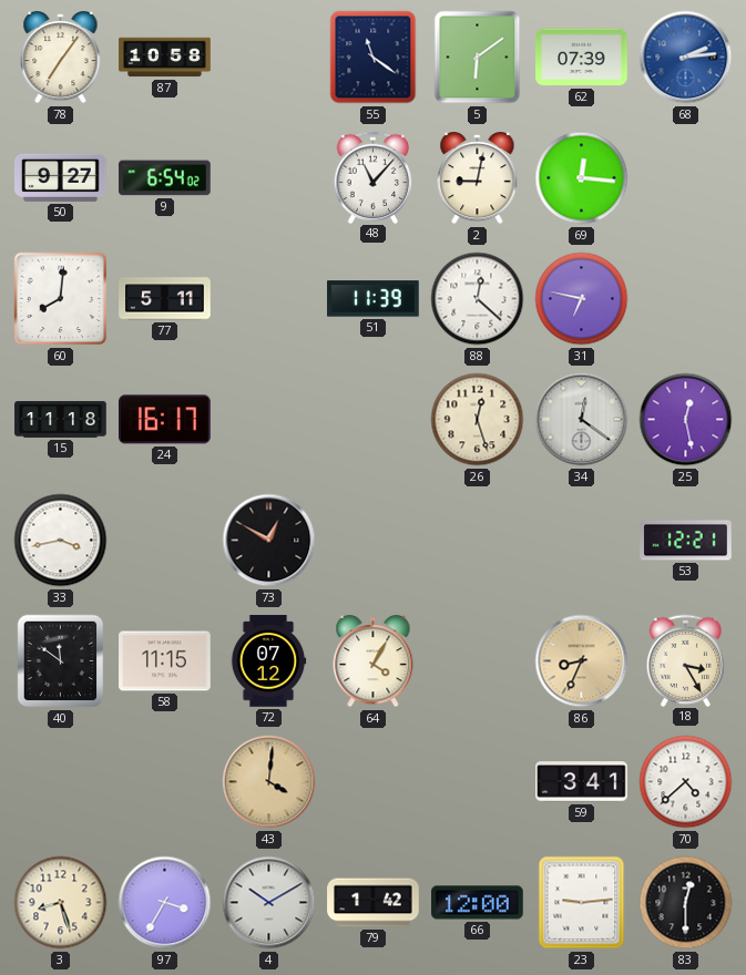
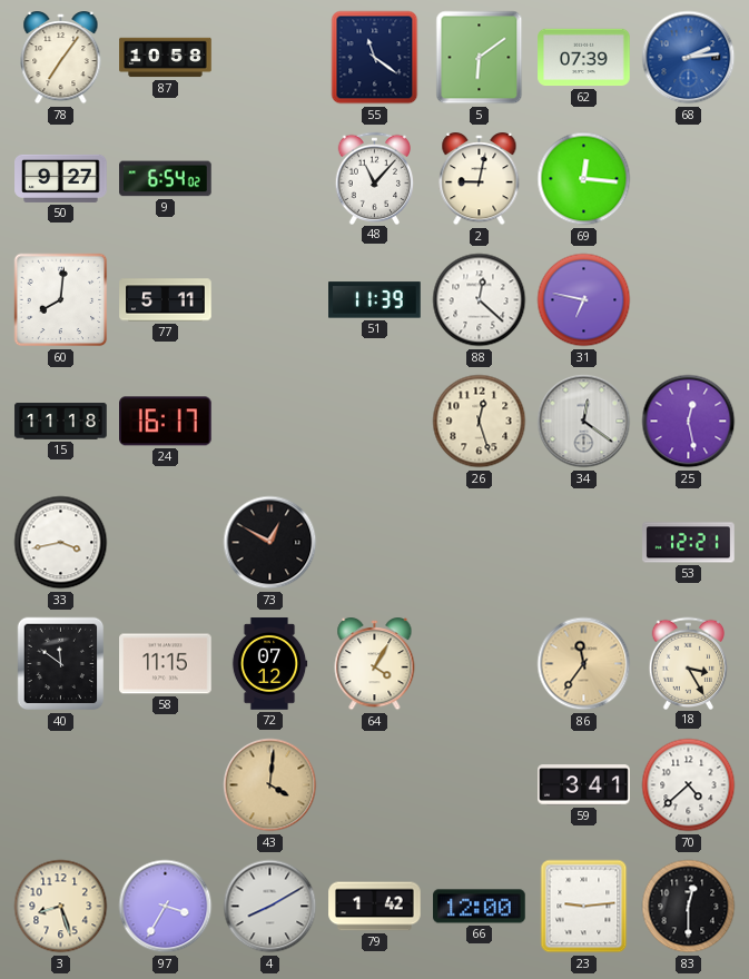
86: 8:34 -> 11:36
4: 10:10 -> 8:10
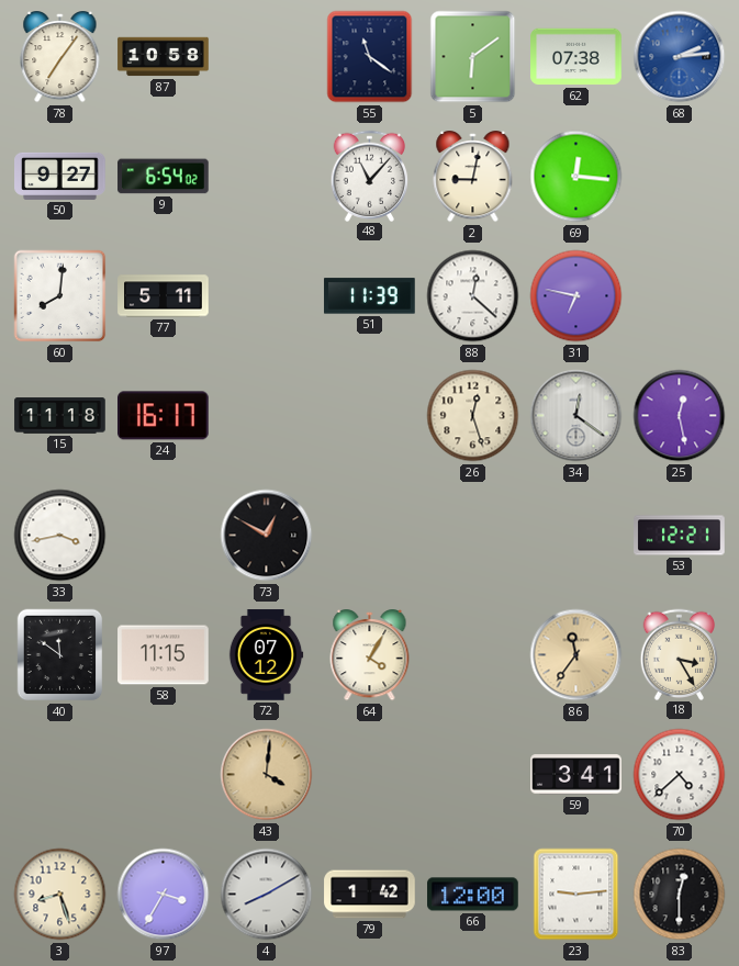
62: 07:39 -> 07:38
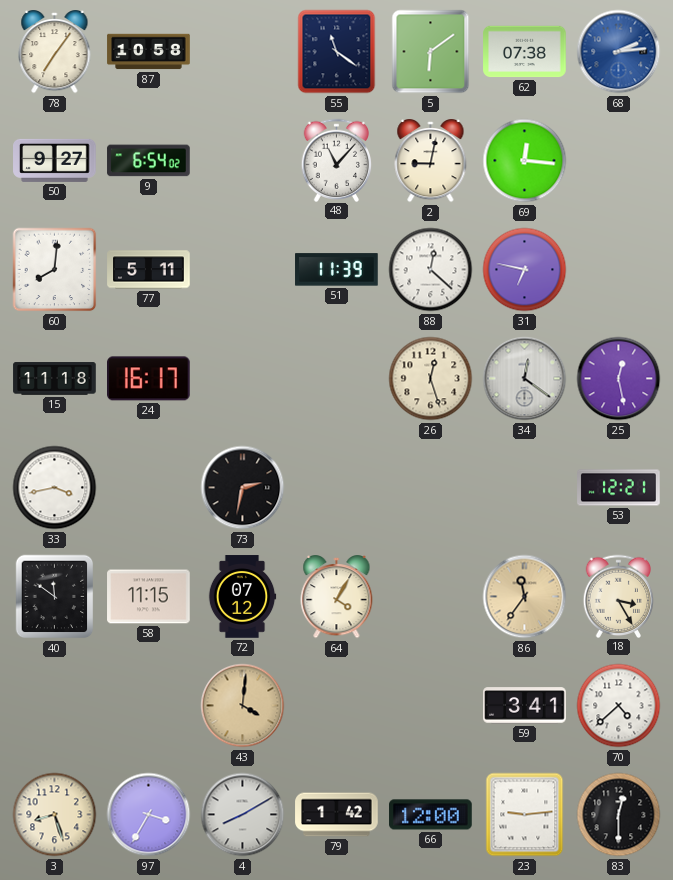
73: 12:50 -> 2:32
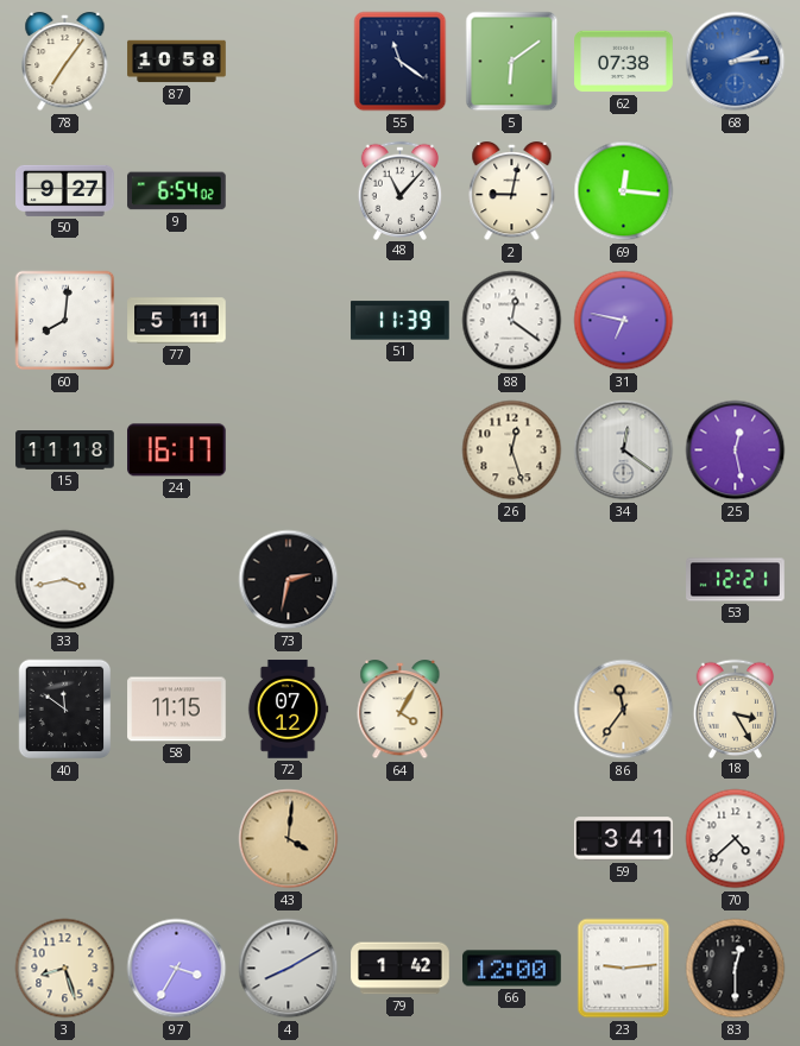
88: 12:22 -> 12:21
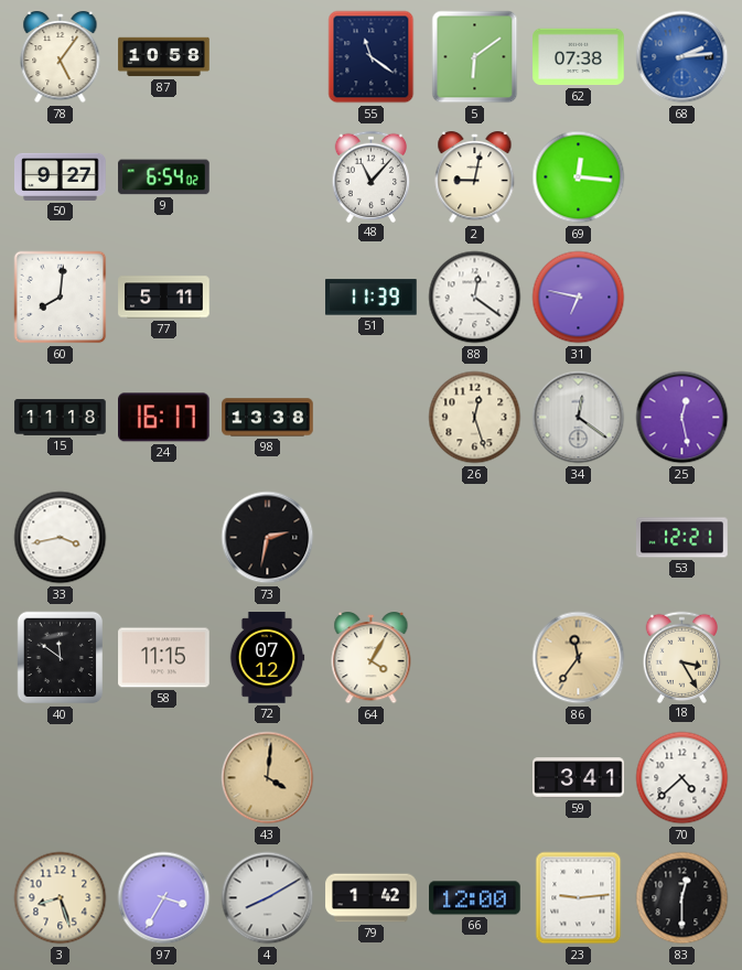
78: 7:06 -> 5:06
98: none -> 13:38
